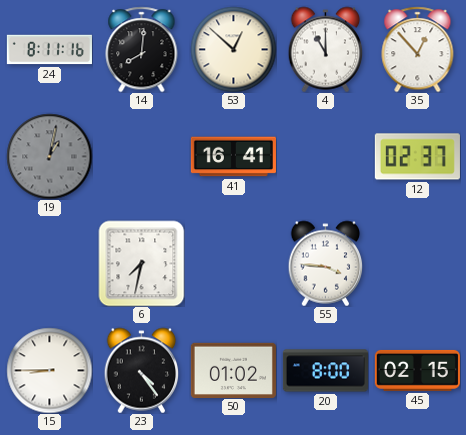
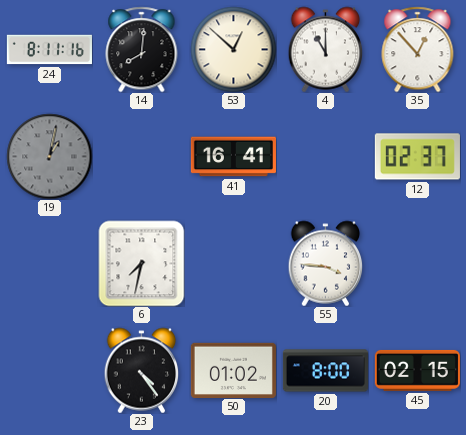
15: 8:45 -> none
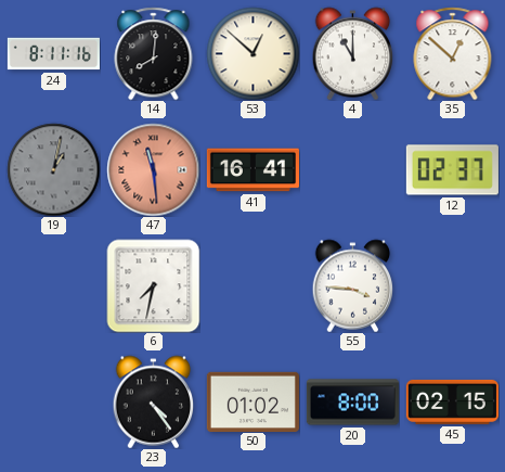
35: 12:53 -> 12:52
47: none -> 11:29
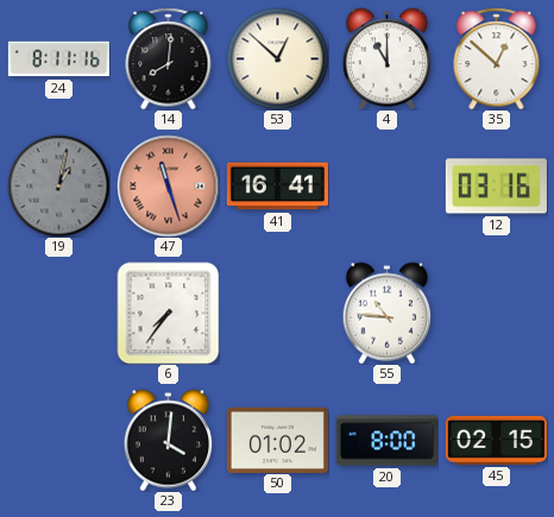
47: 11:29 -> 11:27
12: 02:37 -> 03:16
6: 7:32 -> 7:36
55: 3:46 -> 10:46
23: 4:24 -> 4:01
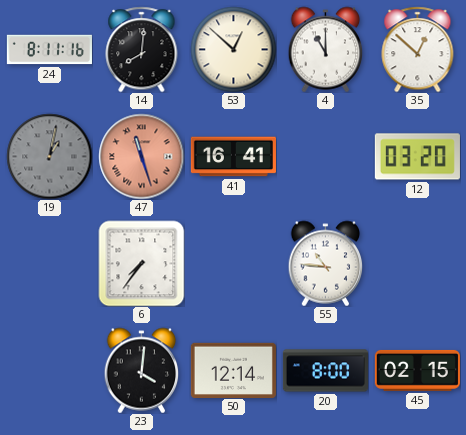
12: 03:16 -> 03:20
50: 01:02 -> 12:14
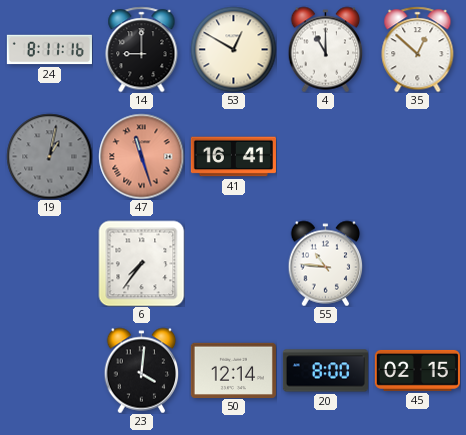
14: 8:01 -> 9:00
53: 12:52 -> 12:50
12: 03:20 -> none
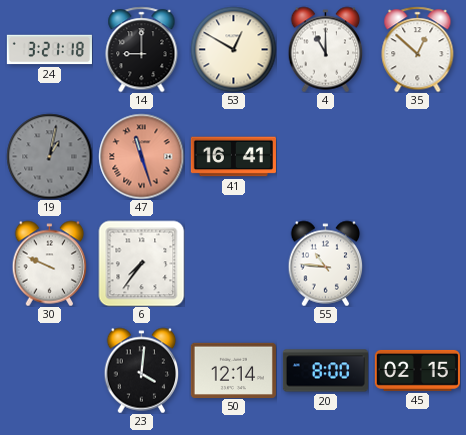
24: 8:11 -> 3:21
30: none -> 9:49
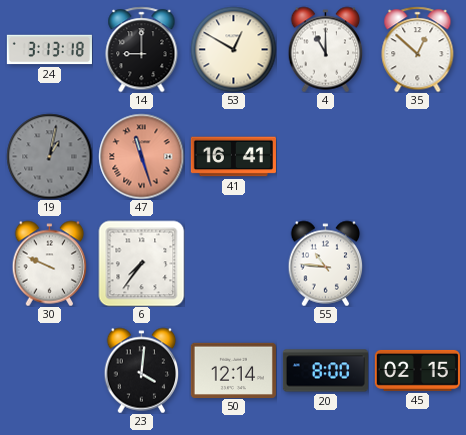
24: 3:21 -> 3:13
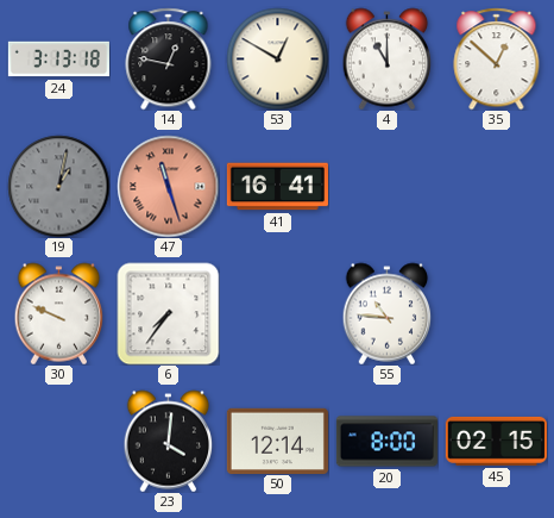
14: 9:00 -> 12:47
